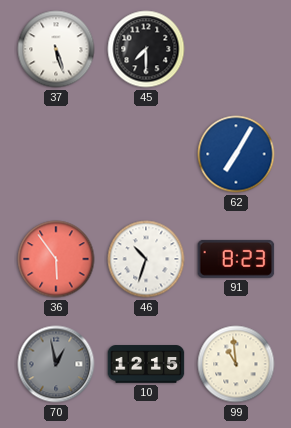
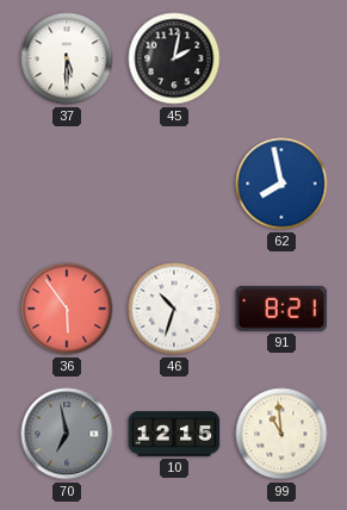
37: 5:27 -> 5:30
45: 7:30 -> 2:02
62: 7:05 -> 7:58
91: 8:23 -> 8:21
70: 12:58 -> 6:58
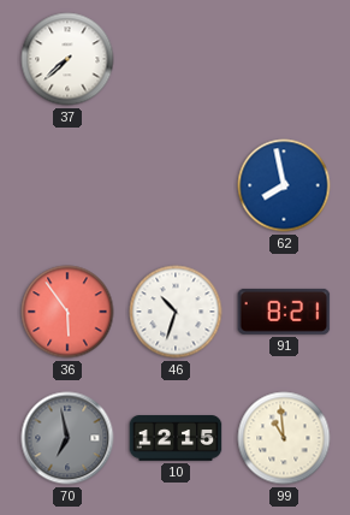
37: 5:30 -> 7:38
45: 2:02 -> none
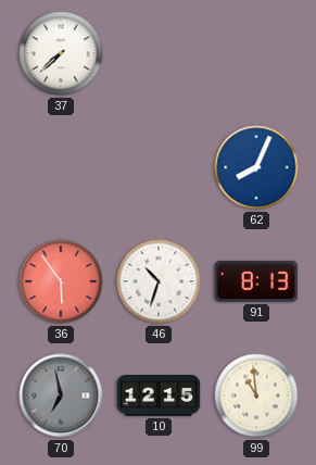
62: 7:58 -> 8:04
91: 8:21 -> 8:13
